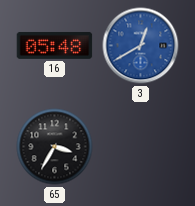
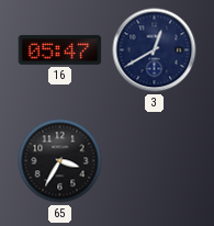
16: 05:48 -> 05:47
3 dial: blue -> navy
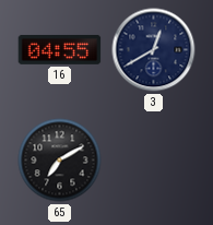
16: 05:47 -> 04:55
65: 3:35 -> 7:10
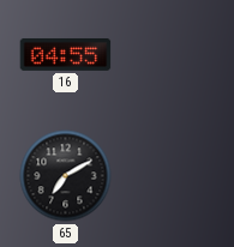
3: 12:40 -> none
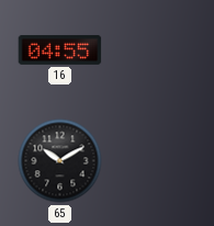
65: 7:10 -> 10:10
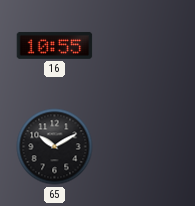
16: 04:55 -> 10:55
